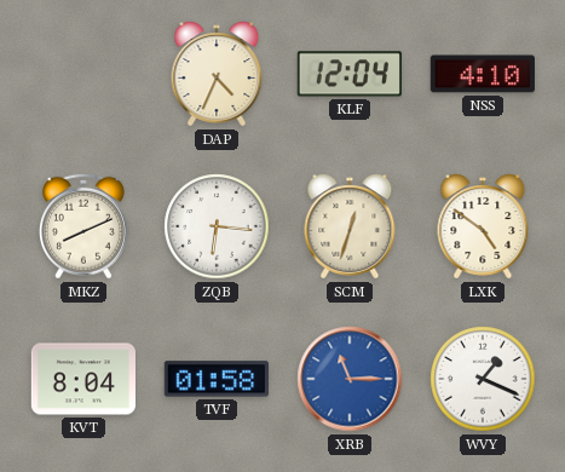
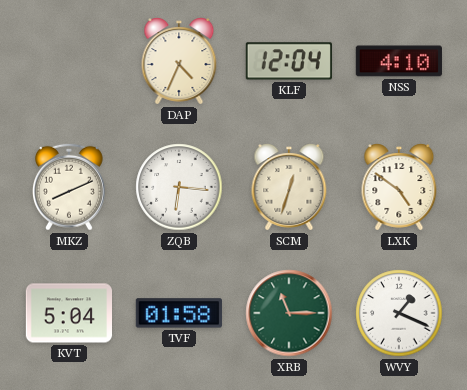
KVT: 8:04 -> 5:04
XRB dial: blue -> green
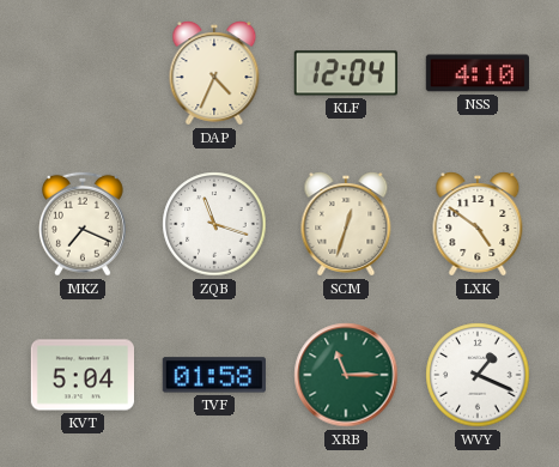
MKZ: 8:11 -> 7:19
ZQB: 6:16 -> 11:18
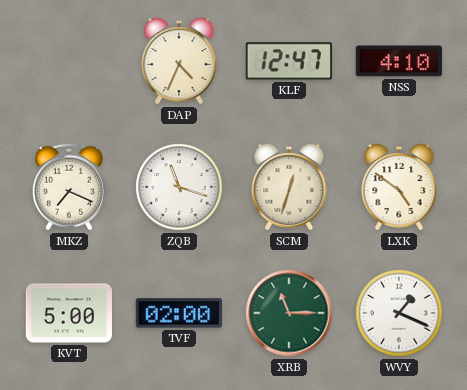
KLF: 12:04 -> 12:47
KVT: 5:04 -> 5:00
TVF: 01:58 -> 02:00
